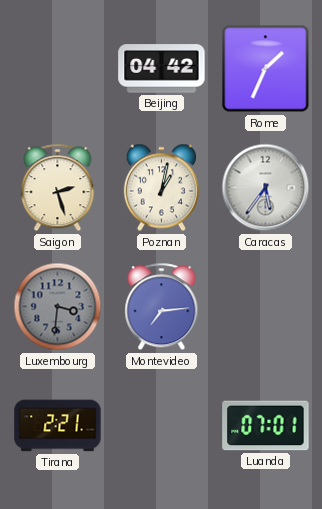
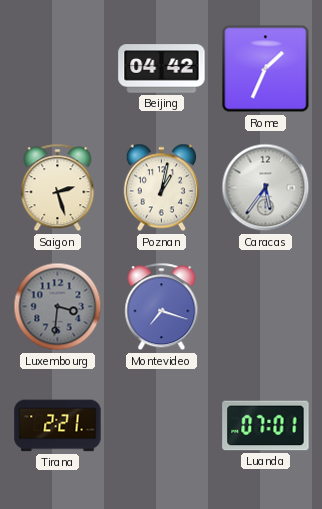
Montevideo: 7:14 -> 7:18
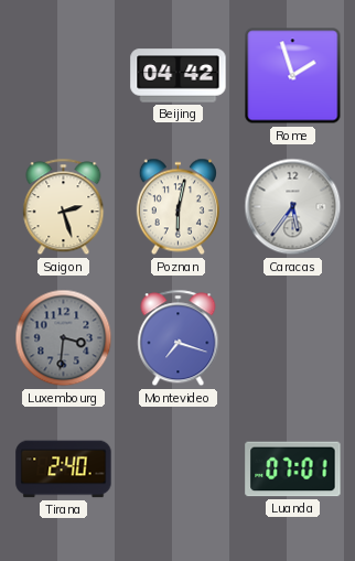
Rome: 1:34 -> 1:57
Poznan: 1:02 -> 6:02
Tirana: 2:21 -> 2:40
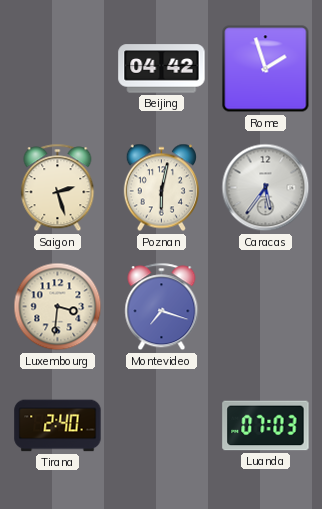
Luxembourg dial: grey -> cream
Luanda: 07:01 -> 07:03
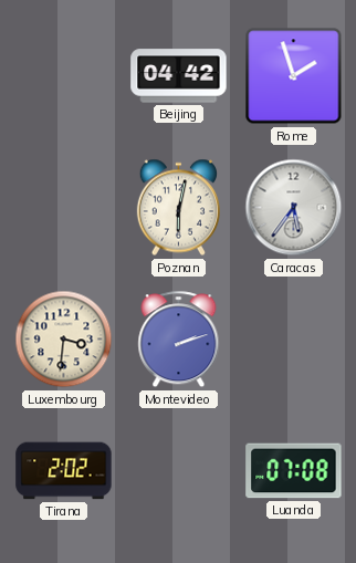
Saigon: 2:27 -> none
Montevideo: 7:18 -> 2:12
Tirana: 2:40 -> 2:02
Luanda: 07:03 -> 07:08
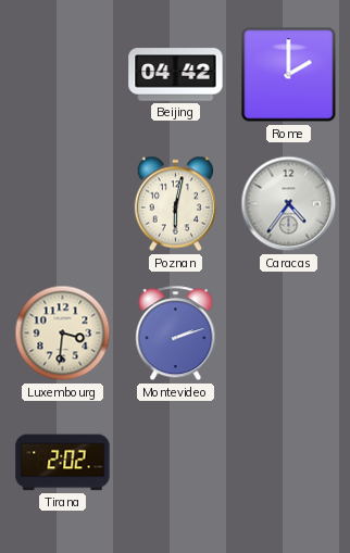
Rome: 1:57 -> 2:00
Caracas: 5:36 -> 4:36
Luanda: 07:08 -> none
